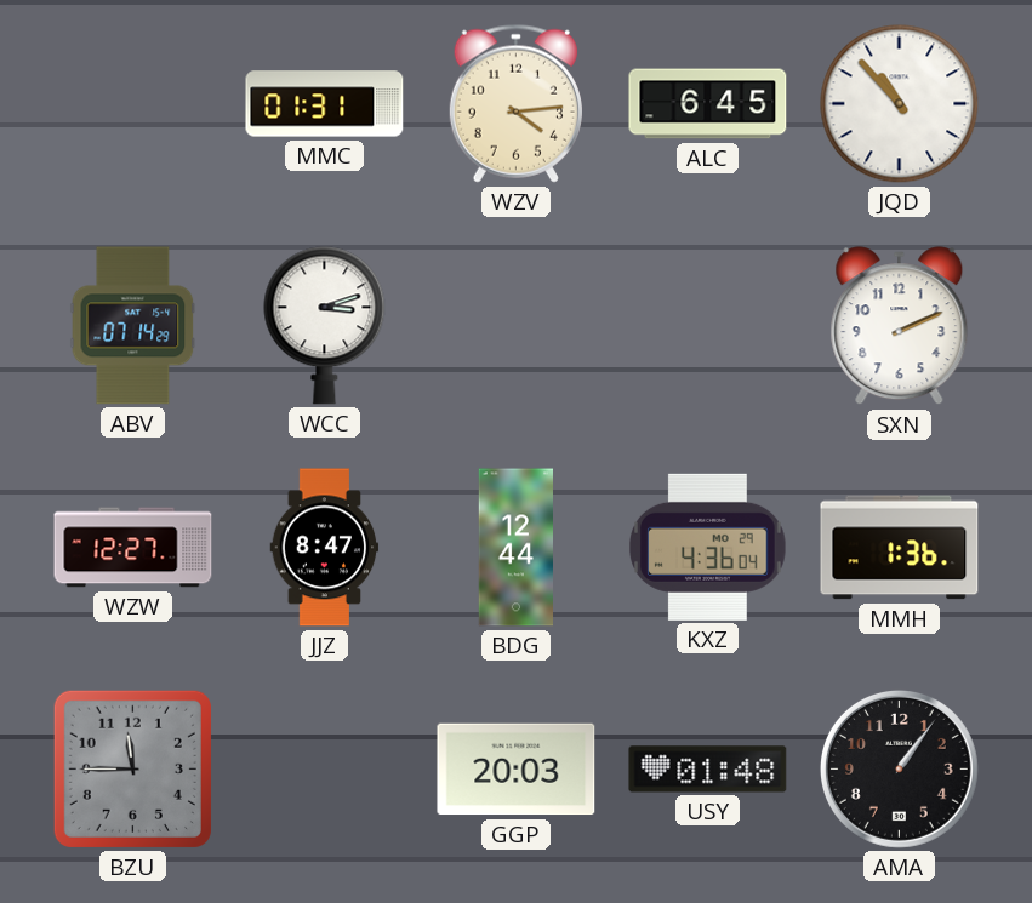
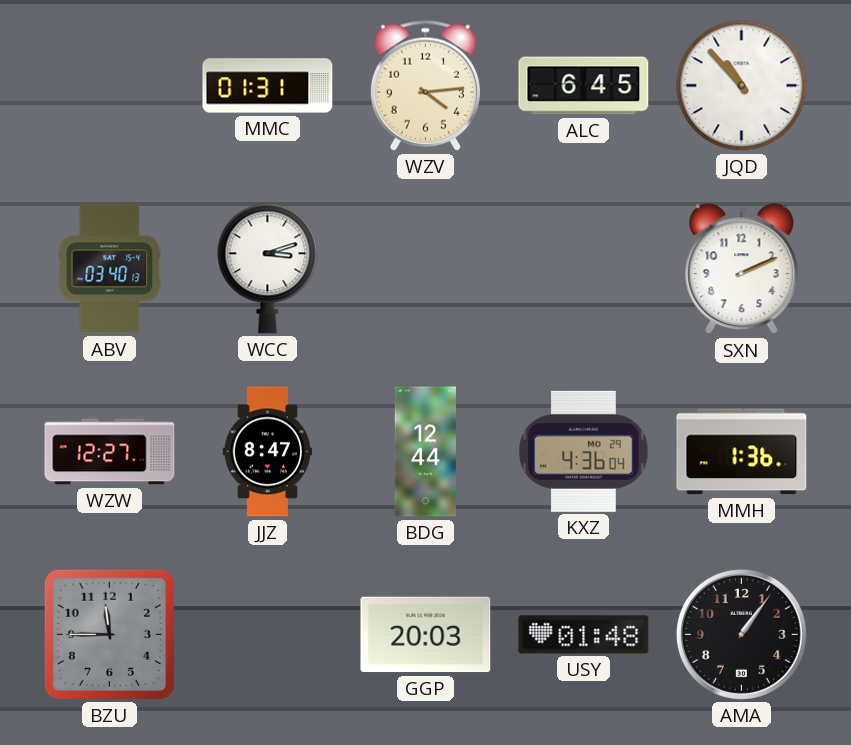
ABV: 07:14 -> 03:40
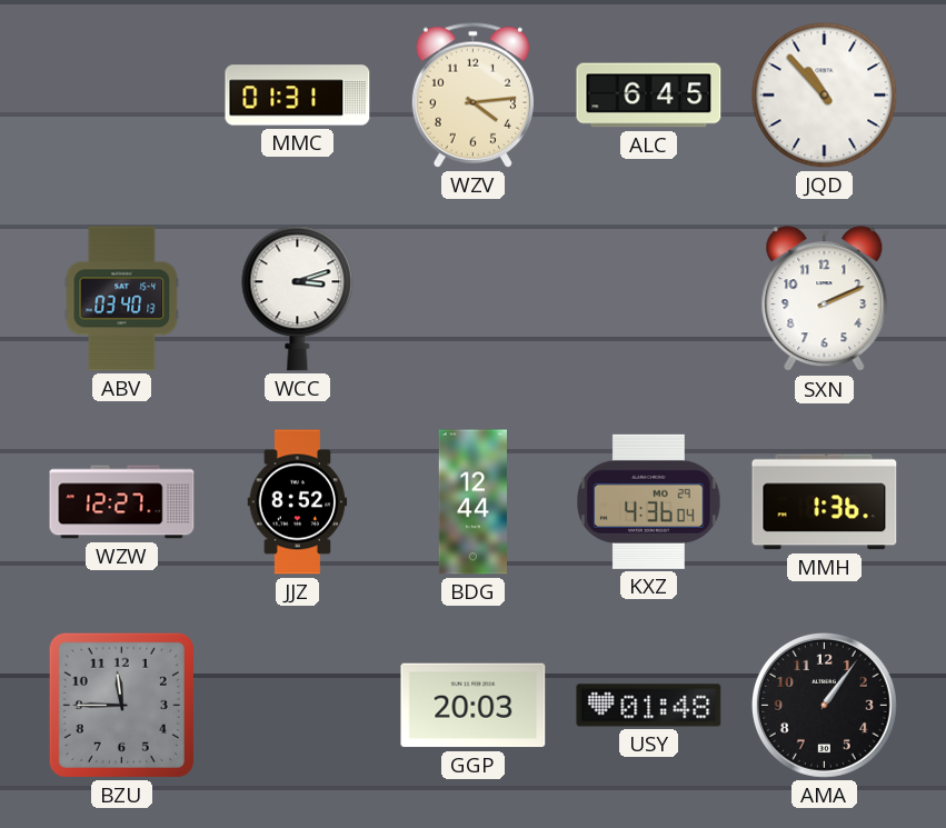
JJZ: 8:47 -> 8:52
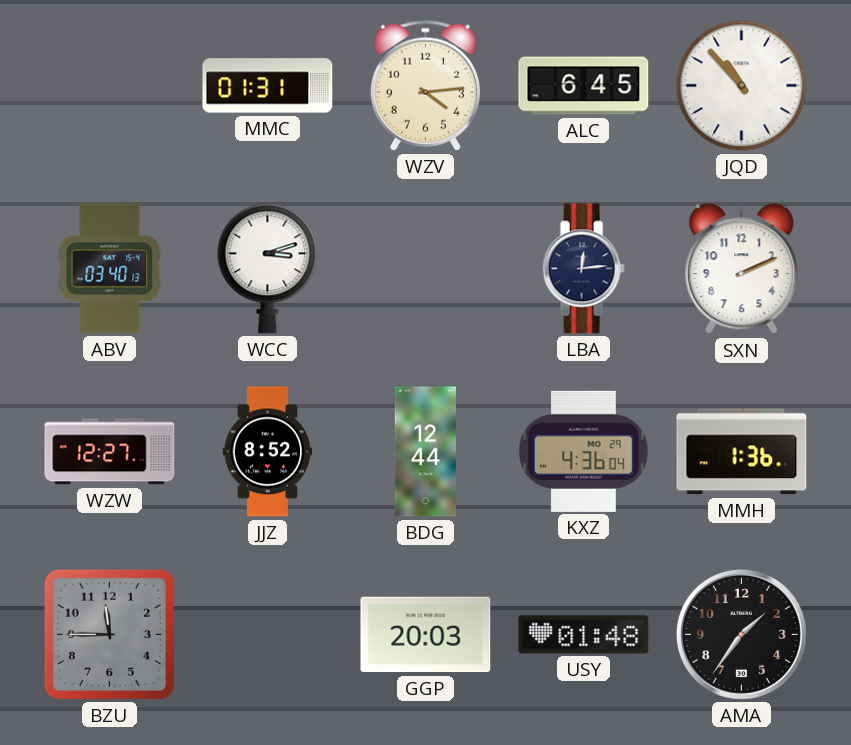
LBA: none -> 12:14
AMA: 1:06 -> 1:36
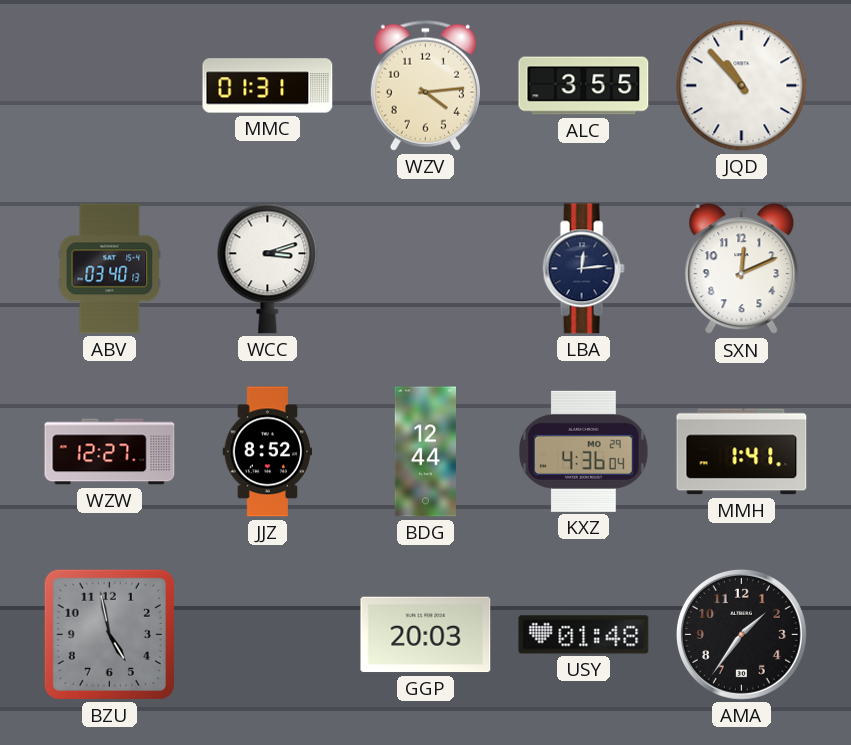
ALC: 6:45 -> 3:55
SXN: 2:11 -> 12:11
MMH: 1:36 -> 1:41
BZU: 11:45 -> 4:58
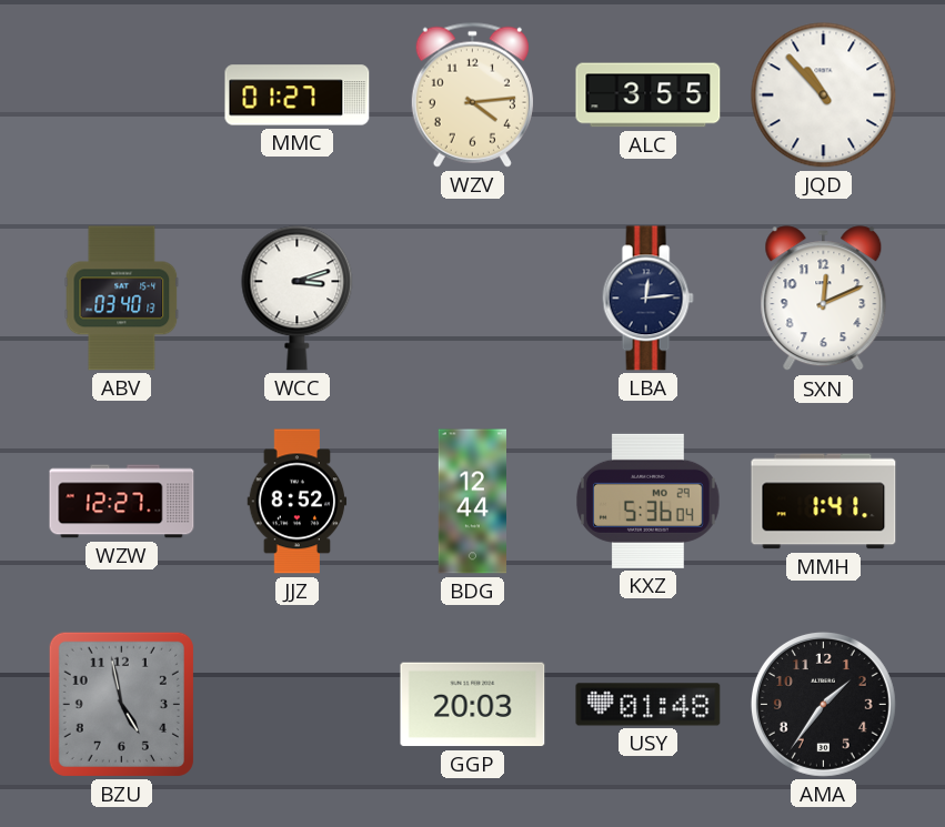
MMC: 01:31 -> 01:27
KXZ: 4:36 -> 5:36
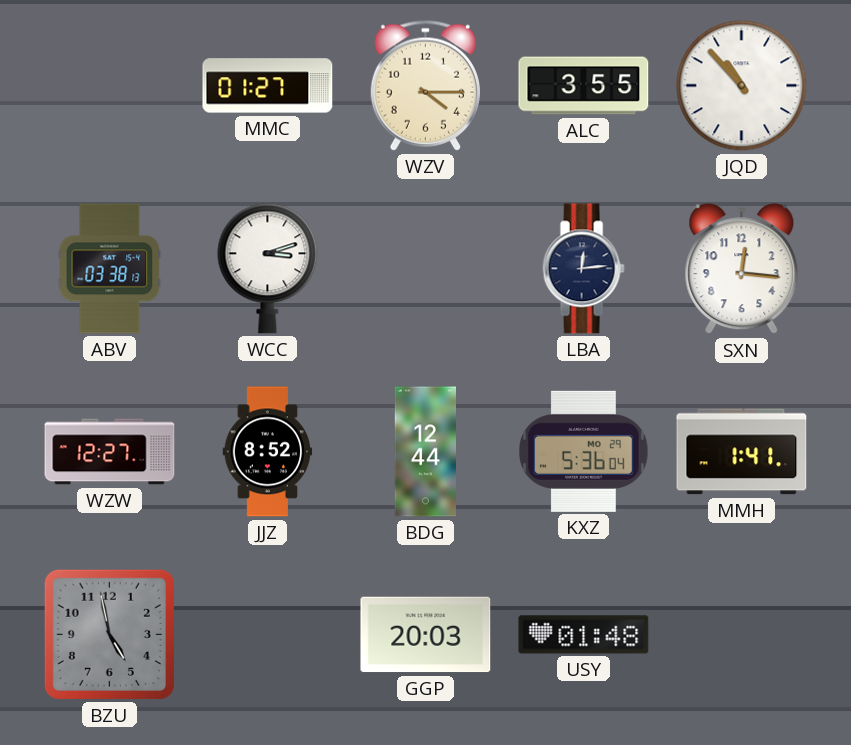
WZV: 4:14 -> 4:15
ABV: 03:40 -> 03:38
SXN: 12:11 -> 12:16
AMA: 1:36 -> none
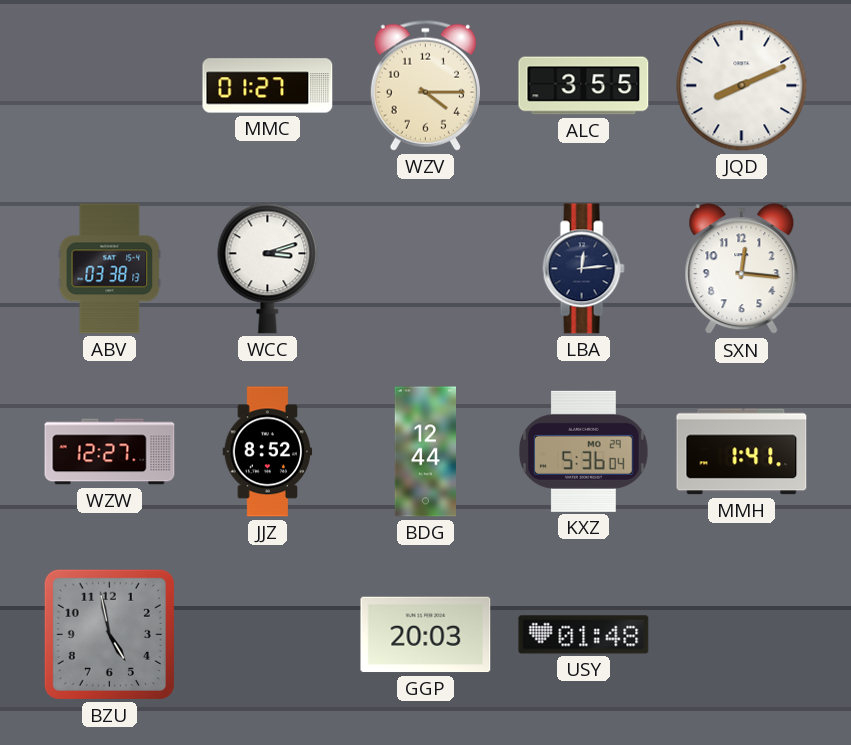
JQD: 10:53 -> 8:11
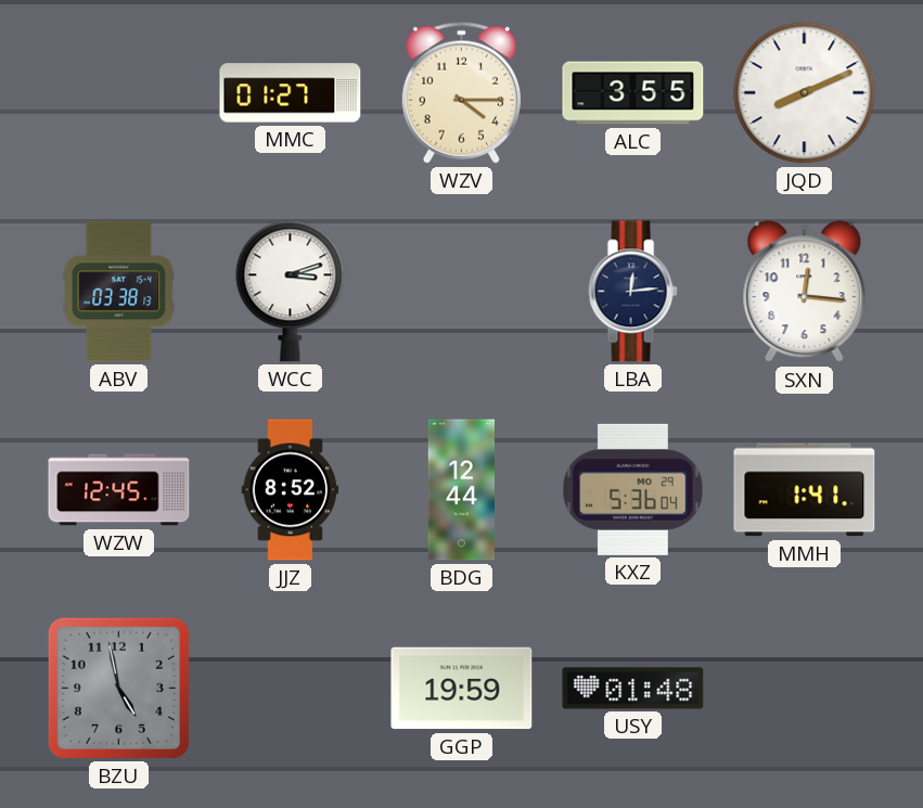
WZW: 12:27 -> 12:45
GGP: 20:03 -> 19:59
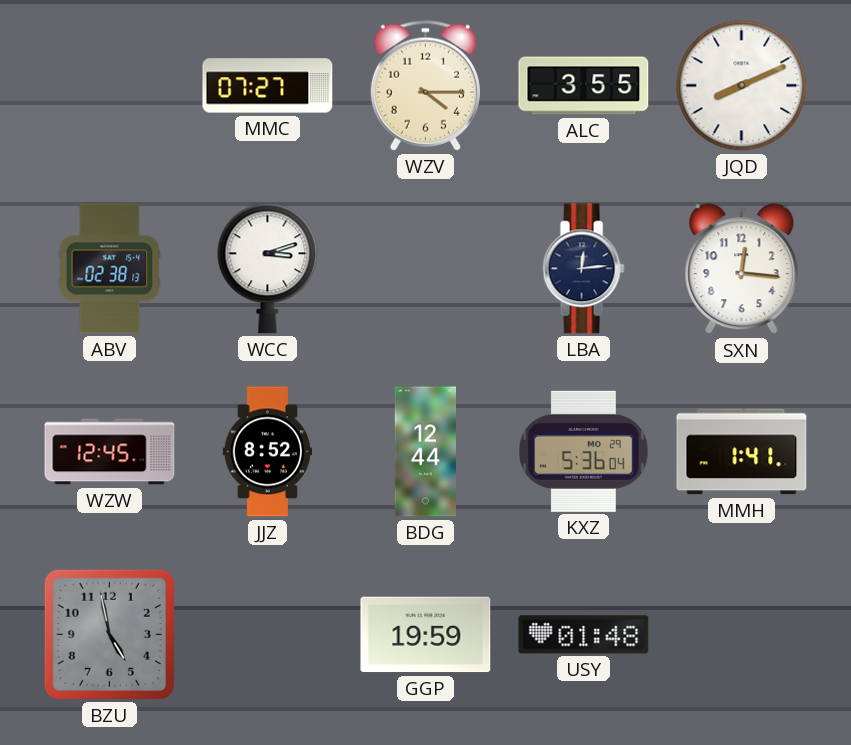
MMC: 01:27 -> 07:27
ABV: 03:38 -> 02:38
